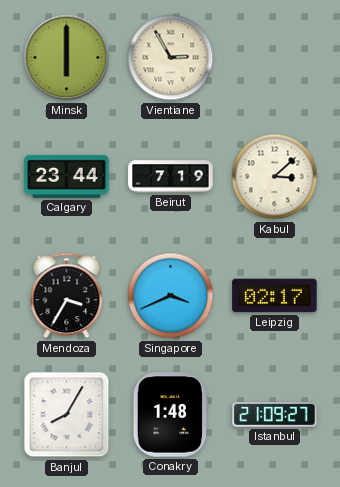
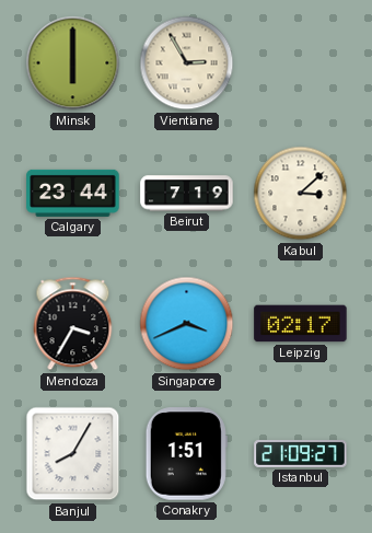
Conakry: 1:48 -> 1:51
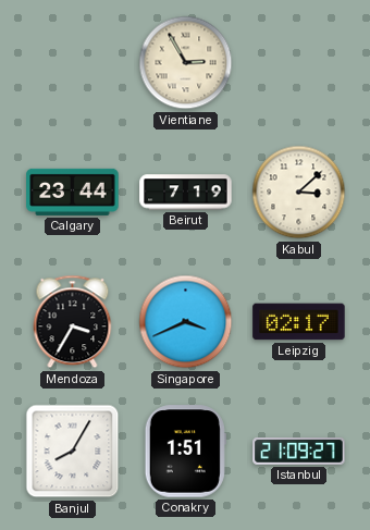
Minsk: 6:00 -> none
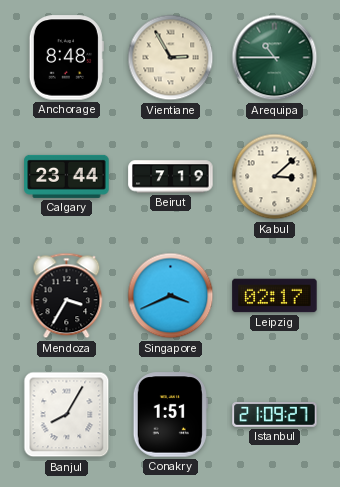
Anchorage: none -> 8:48
Arequipa: none -> 10:45
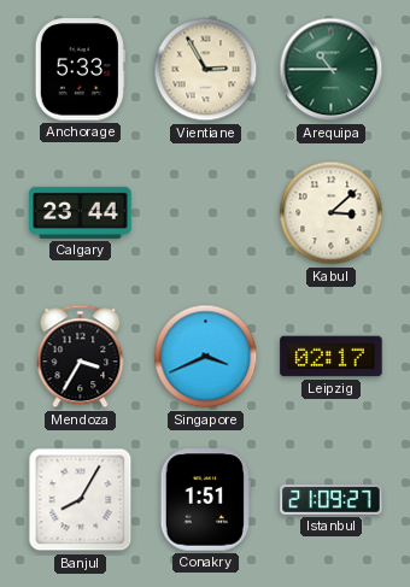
Anchorage: 8:48 -> 5:33
Beirut: 7:19 -> none
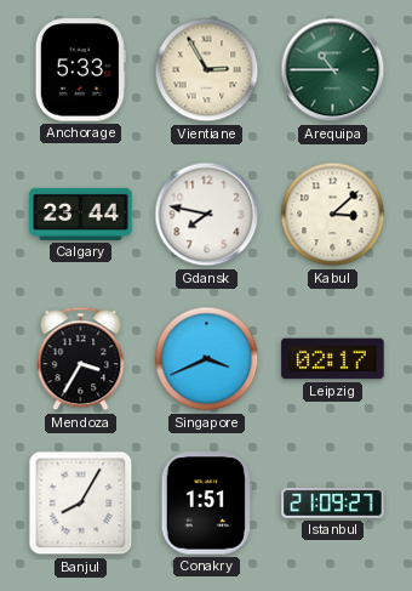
Gdansk: none -> 7:47
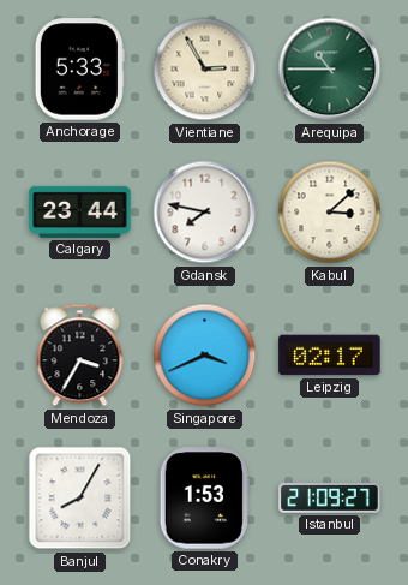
Conakry: 1:51 -> 1:53
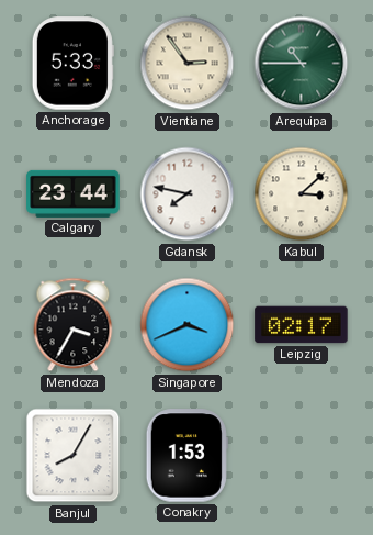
Vientiane: 2:55 -> 2:54
Istanbul: 21:09 -> none
